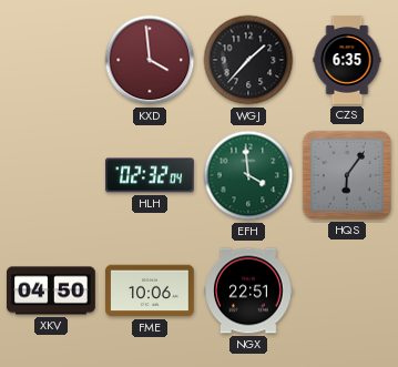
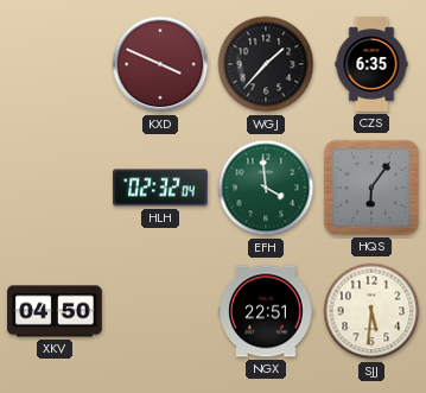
KXD: 3:59 -> 3:49
FME: 10:06 -> none
SJJ: none -> 5:31
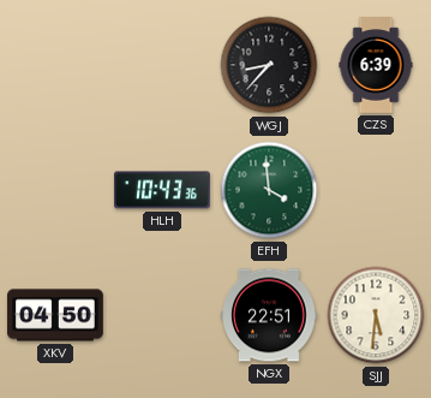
KXD: 3:49 -> none
WGJ: 1:37 -> 8:37
CZS: 6:35 -> 6:39
HLH: 02:32 -> 10:43
HQS: 6:06 -> none
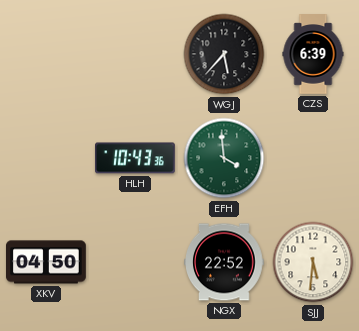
WGJ: 8:37 -> 5:37
NGX: 22:51 -> 22:52
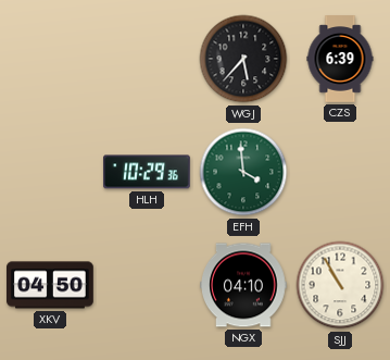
HLH: 10:43 -> 10:29
NGX: 22:52 -> 04:10
SJJ: 5:31 -> 10:55
